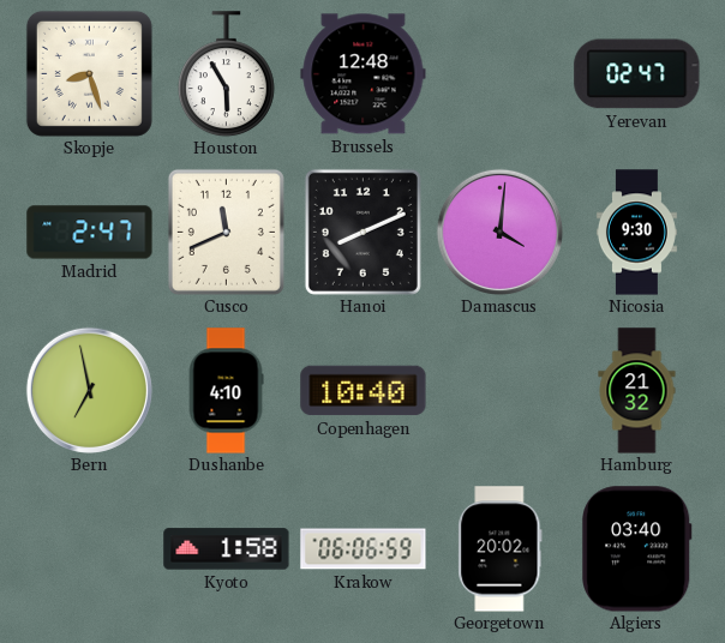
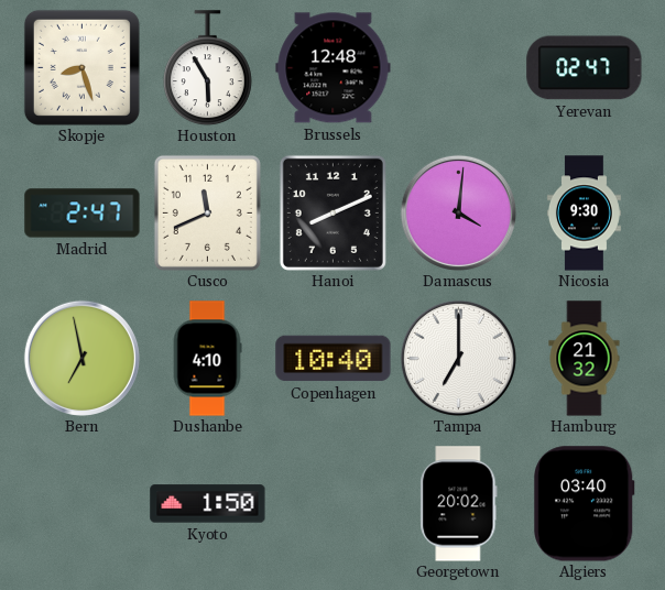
Tampa: none -> 7:00
Kyoto: 1:58 -> 1:50
Krakow: 06:06 -> none
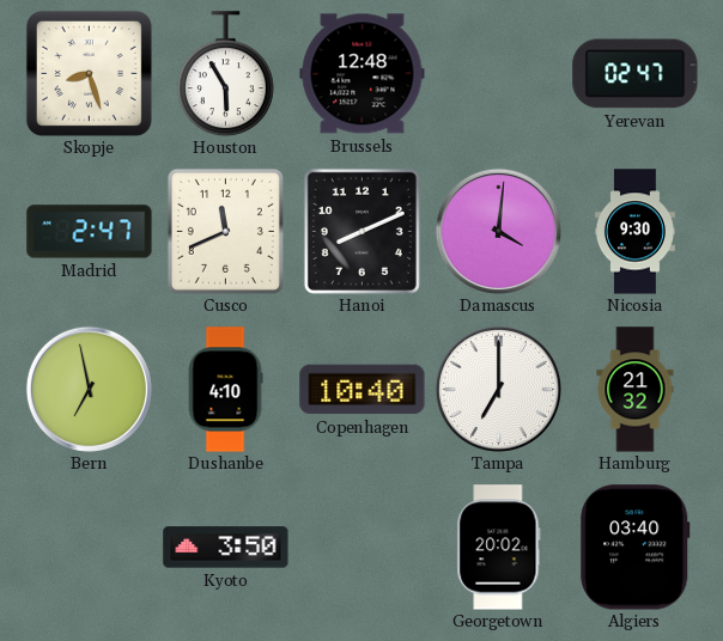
Kyoto: 1:50 -> 3:50
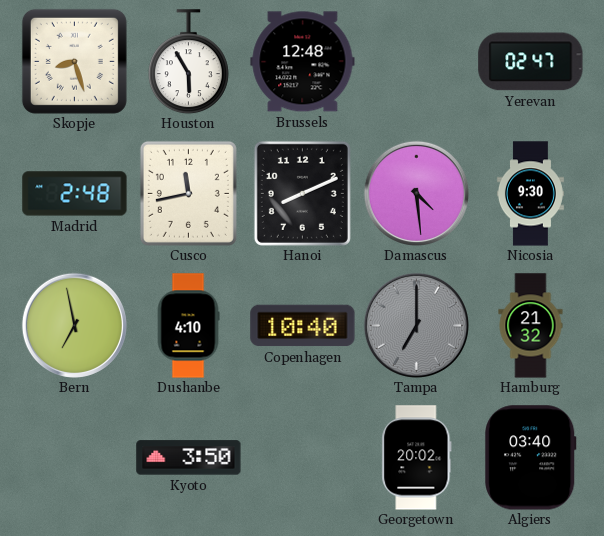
Madrid: 2:47 -> 2:48
Cusco: 11:41 -> 11:43
Damascus: 4:01 -> 4:29
Tampa dial: white -> grey
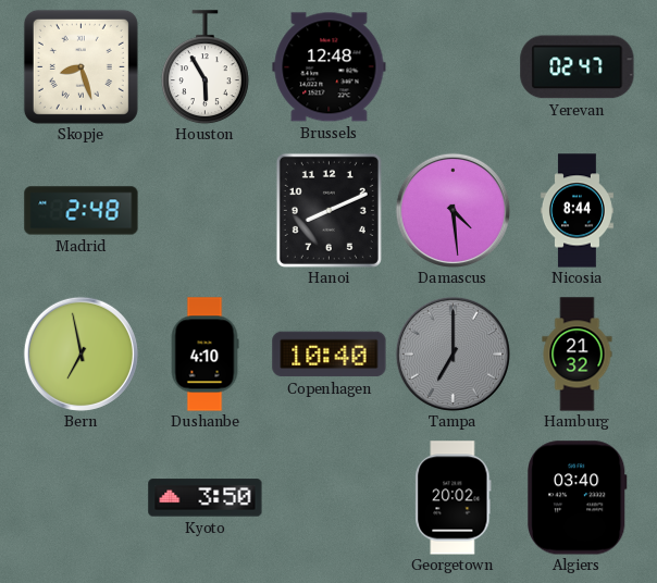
Cusco: 11:43 -> none
Nicosia: 9:30 -> 8:44
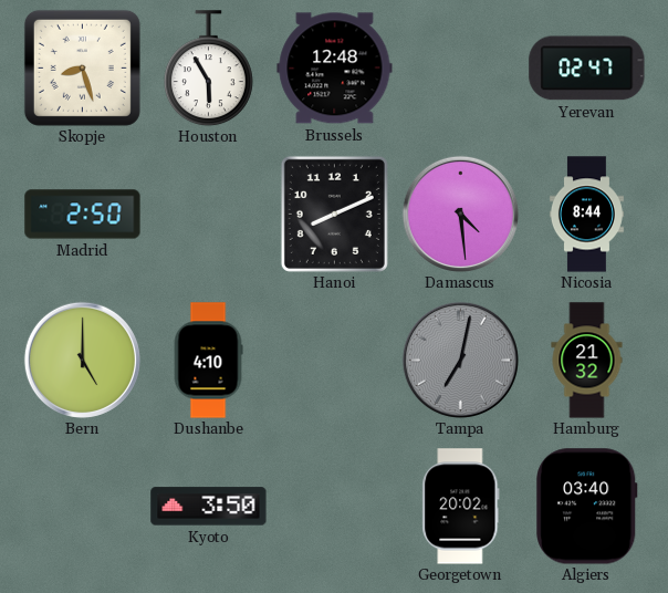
Madrid: 2:48 -> 2:50
Bern: 6:58 -> 5:00
Copenhagen: 10:40 -> none
Tampa: 7:00 -> 7:02
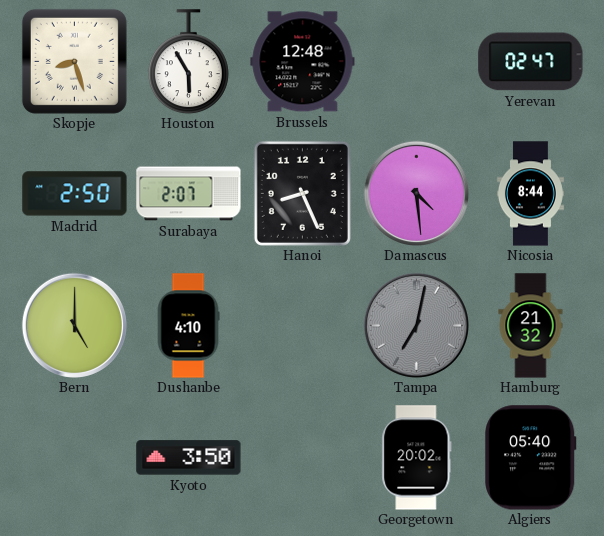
Surabaya: none -> 2:07
Hanoi: 8:11 -> 8:26
Algiers: 03:40 -> 05:40
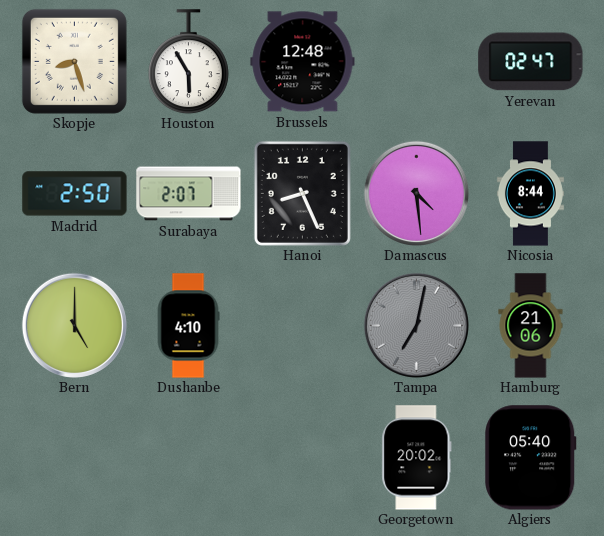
Hamburg: 21:32 -> 21:06
Kyoto: 3:50 -> none
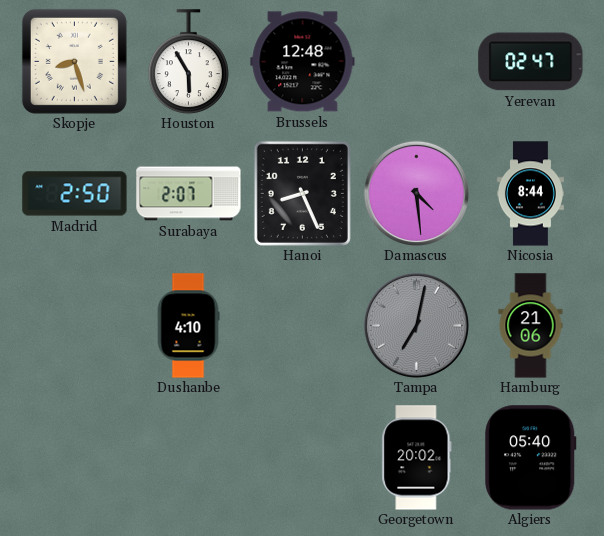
Bern: 5:00 -> none
